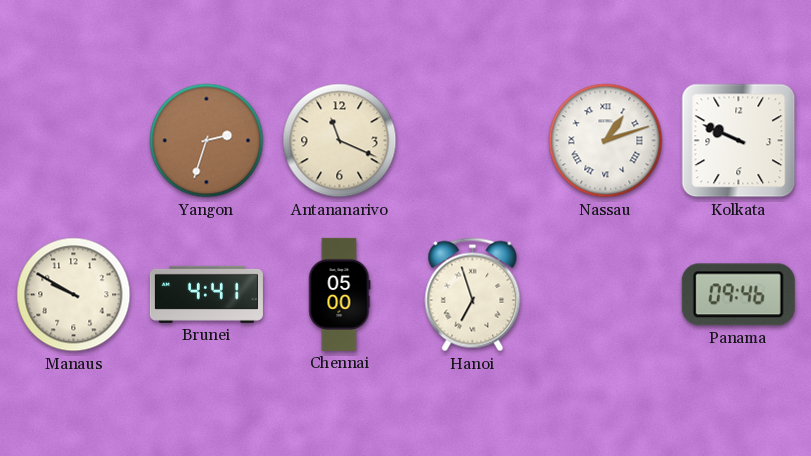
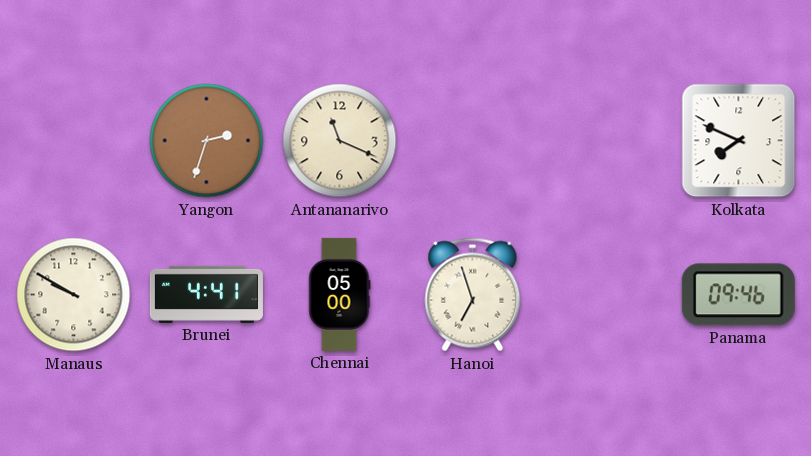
Nassau: 1:12 -> none
Kolkata: 9:49 -> 7:49
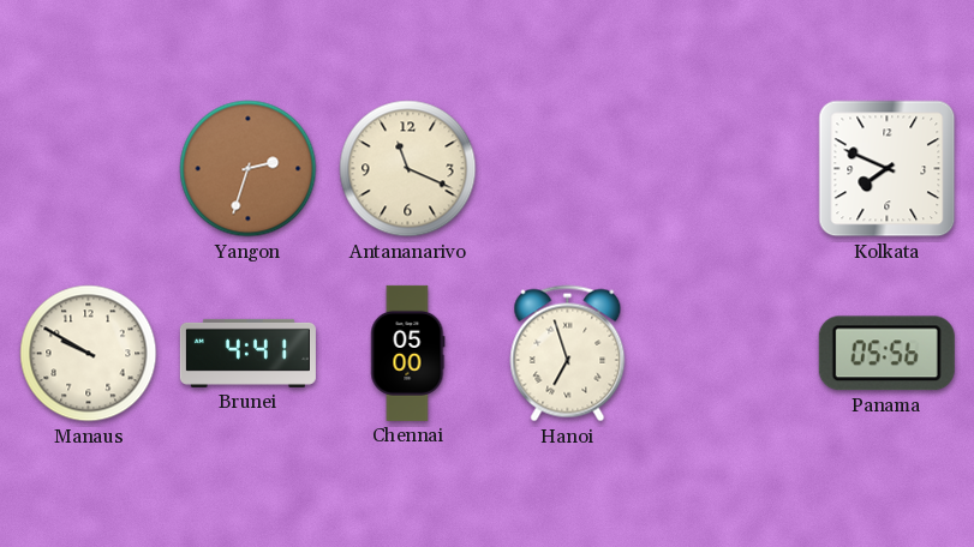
Panama: 09:46 -> 05:56
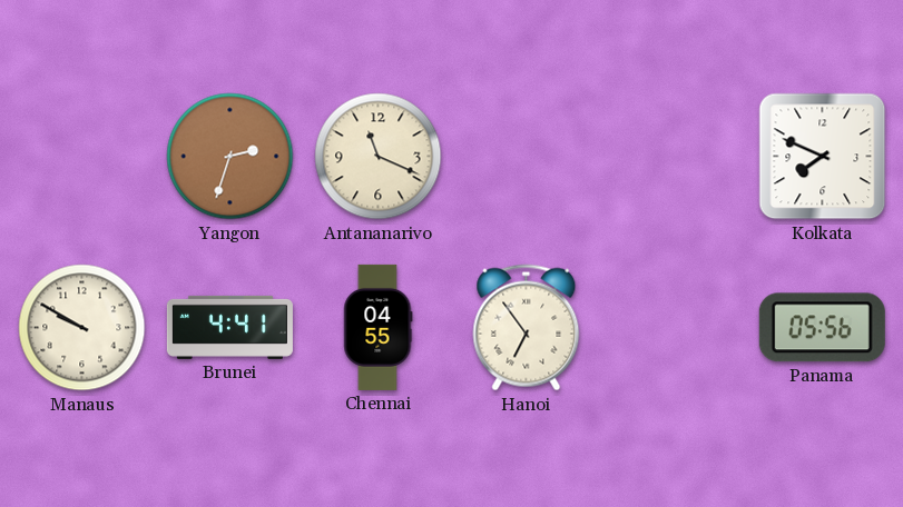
Chennai: 05:00 -> 04:55
Hanoi: 6:57 -> 6:54
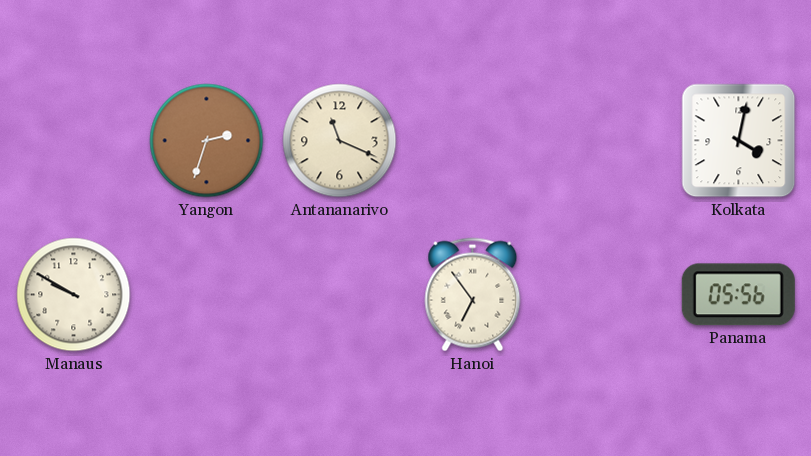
Kolkata: 7:49 -> 4:02
Brunei: 4:41 -> none
Chennai: 04:55 -> none
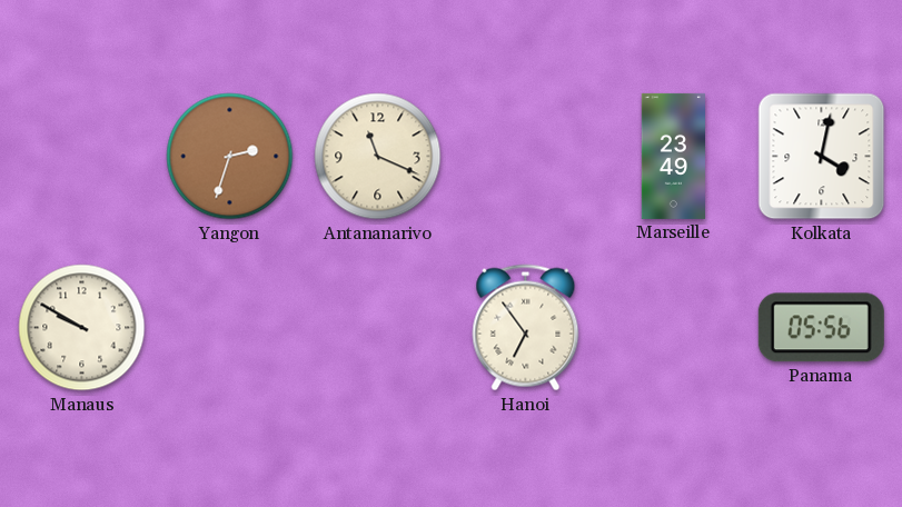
Marseille: none -> 23:49
